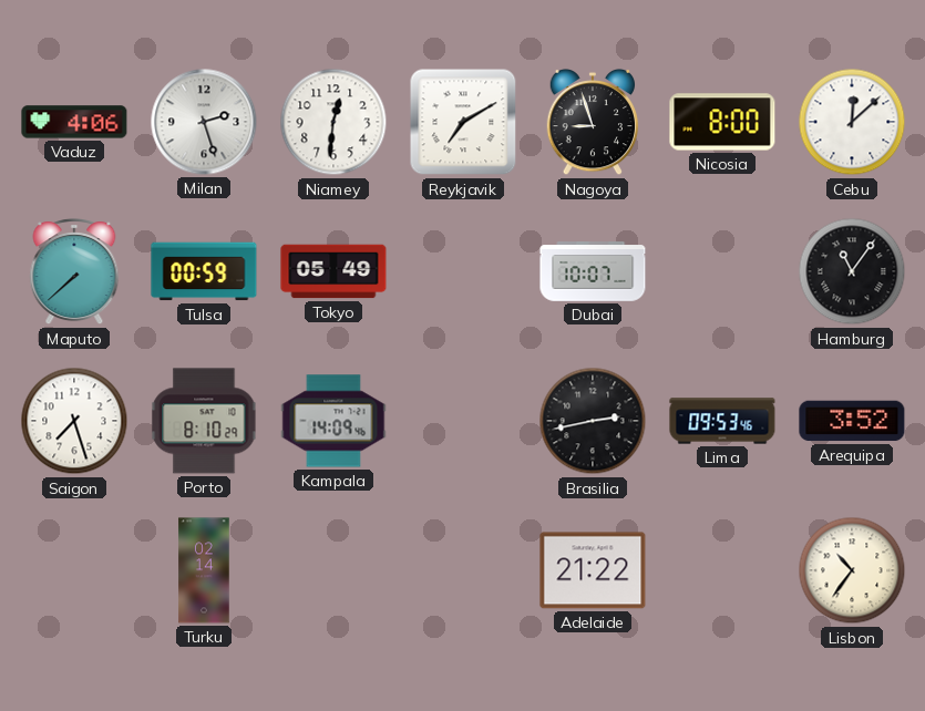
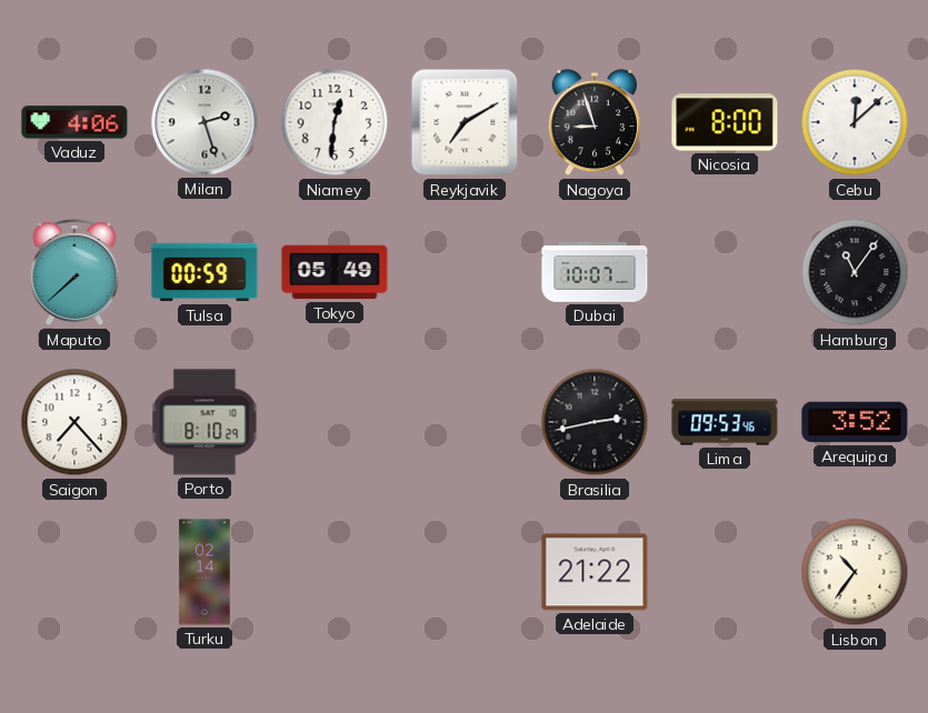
Saigon: 7:27 -> 7:23
Kampala: 14:09 -> none
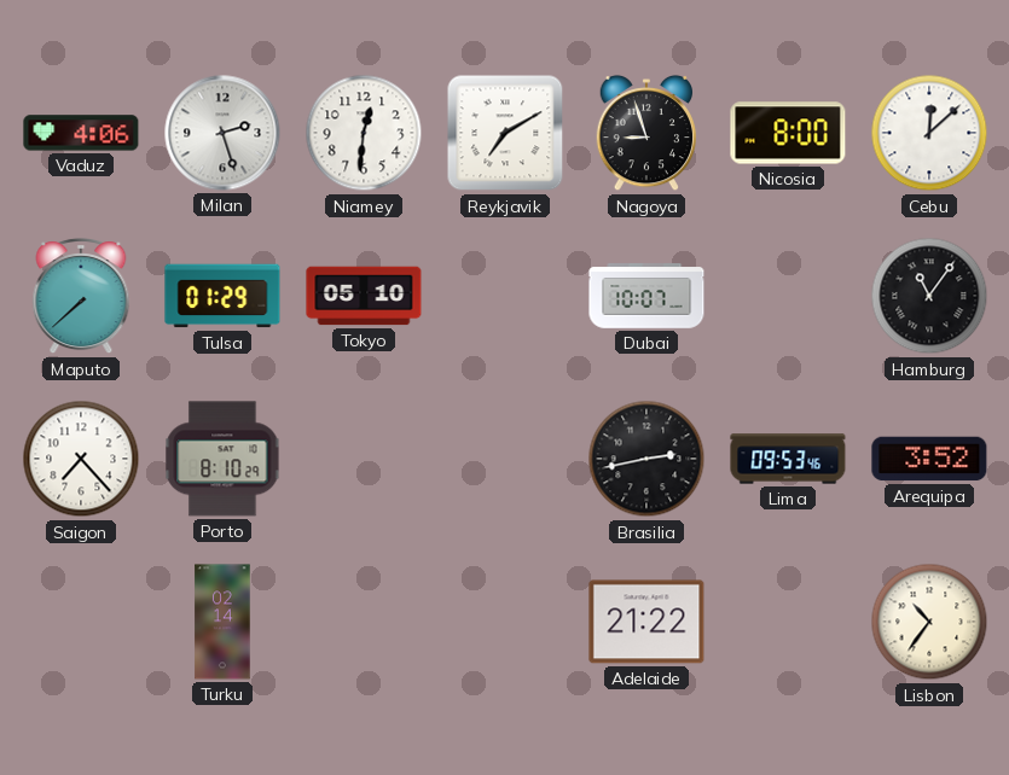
Tulsa: 00:59 -> 01:29
Tokyo: 05:49 -> 05:10
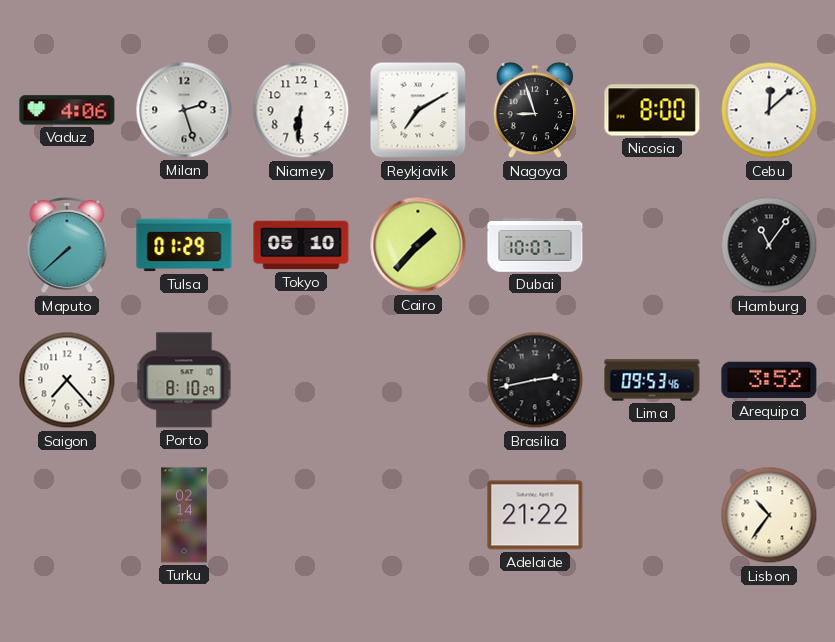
Niamey: 12:31 -> 6:31
Cairo: none -> 1:37
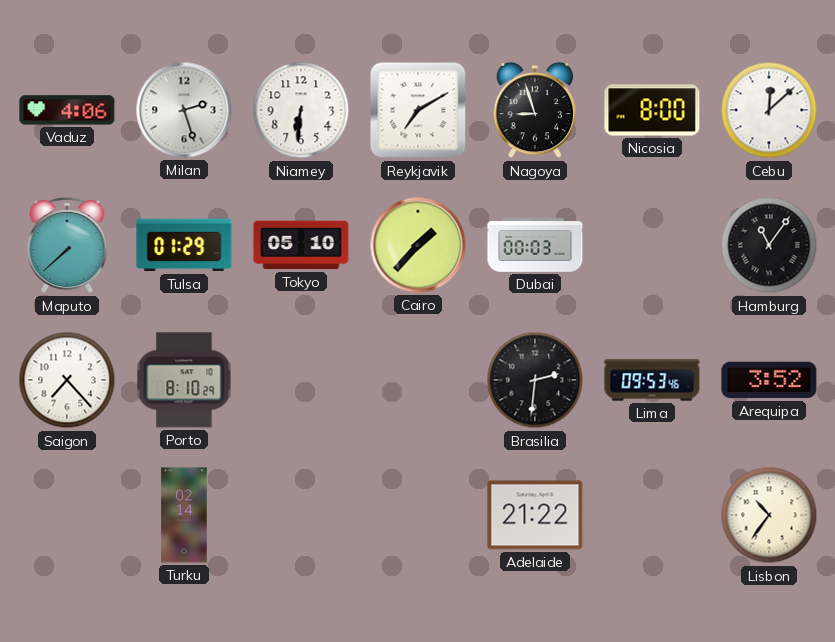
Dubai: 10:07 -> 00:03
Brasilia: 2:43 -> 2:31
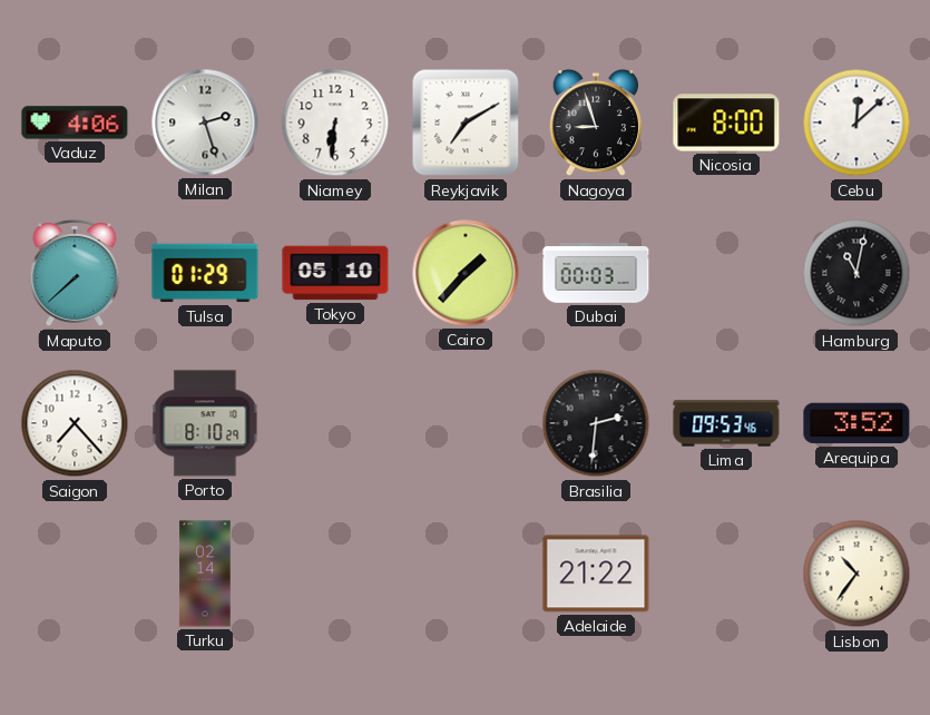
Hamburg: 11:06 -> 11:02
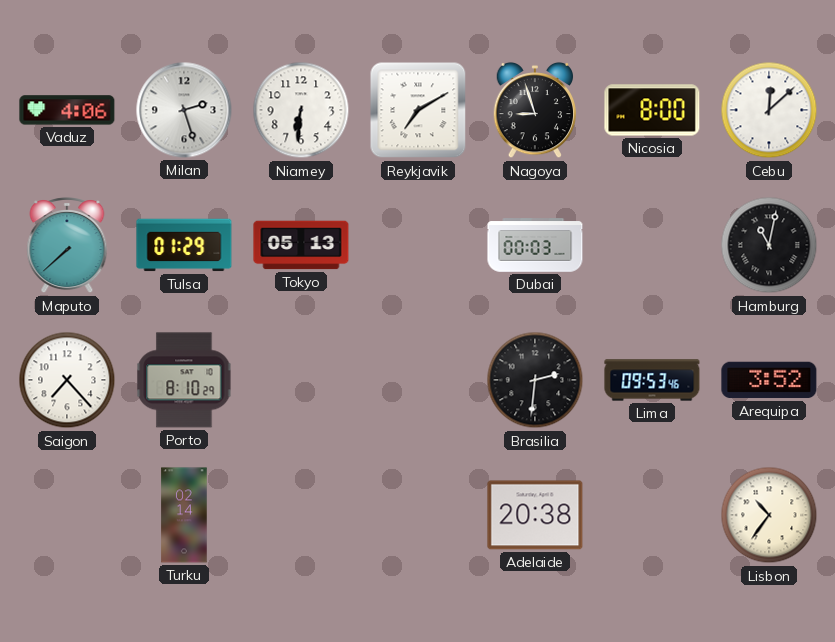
Tokyo: 05:10 -> 05:13
Cairo: 1:37 -> none
Adelaide: 21:22 -> 20:38
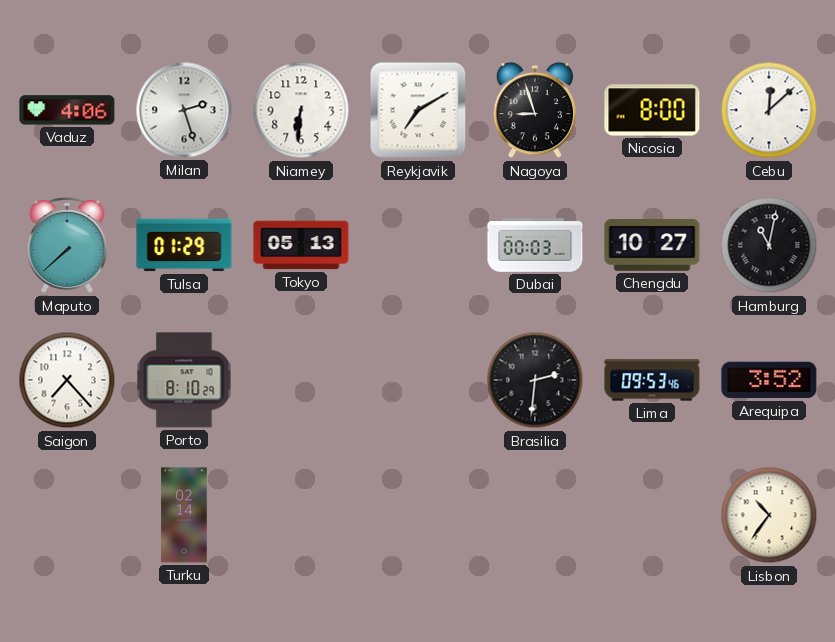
Chengdu: none -> 10:27
Adelaide: 20:38 -> none
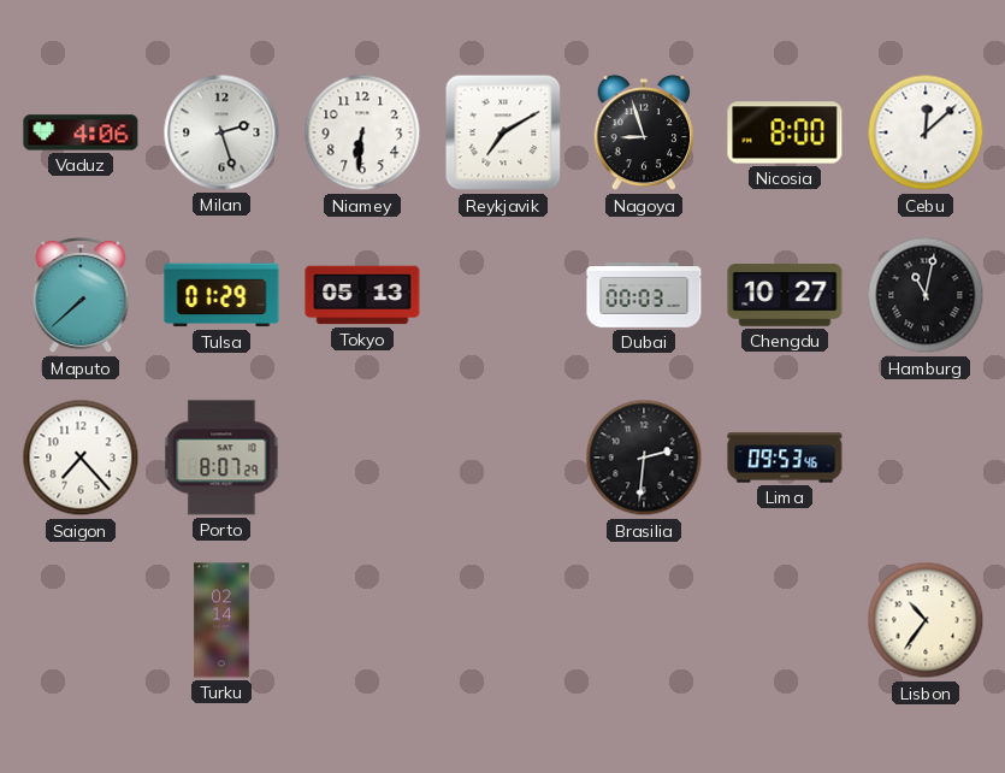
Porto: 8:10 -> 8:07
Arequipa: 3:52 -> none
